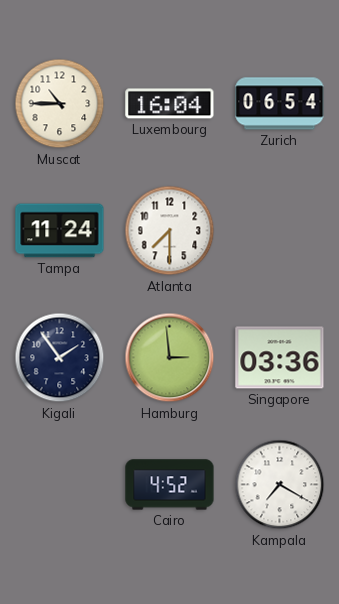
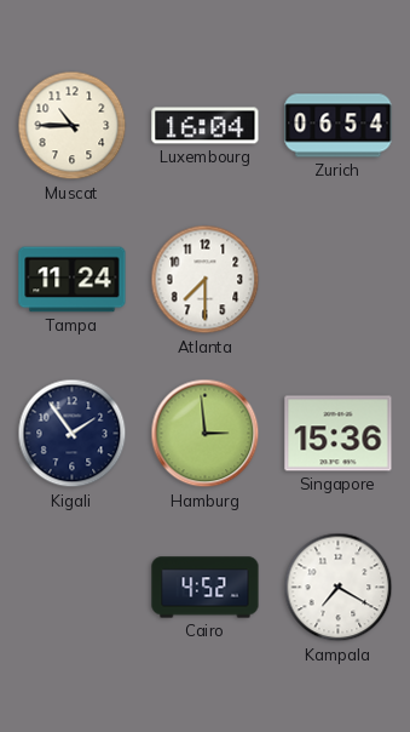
Singapore: 03:36 -> 15:36
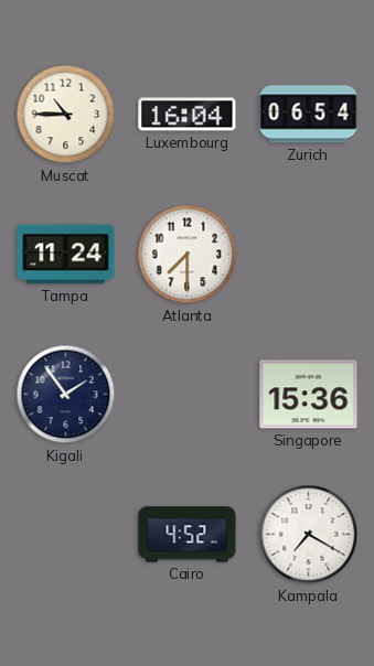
Hamburg: 2:59 -> none
